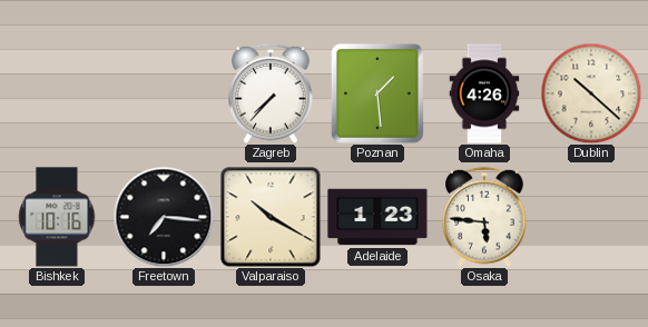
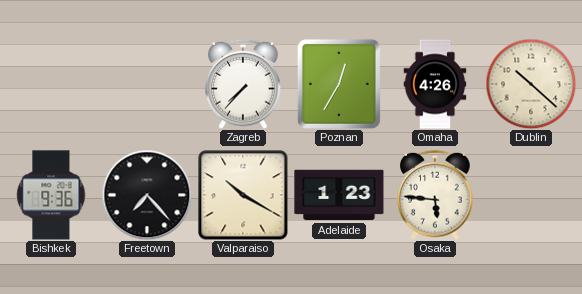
Poznan: 1:29 -> 12:35
Bishkek: 10:16 -> 9:36
Freetown: 7:16 -> 7:23
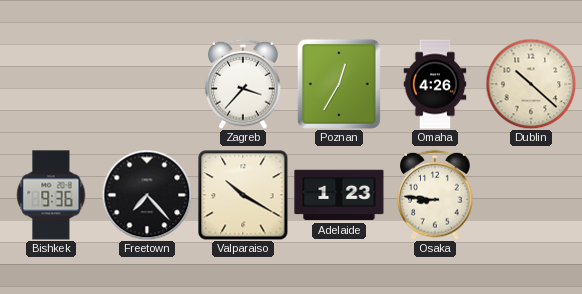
Zagreb: 7:37 -> 3:37
Osaka: 5:46 -> 8:46
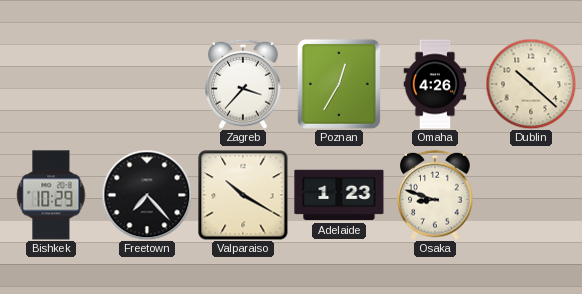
Bishkek: 9:36 -> 10:29
Osaka: 8:46 -> 8:48
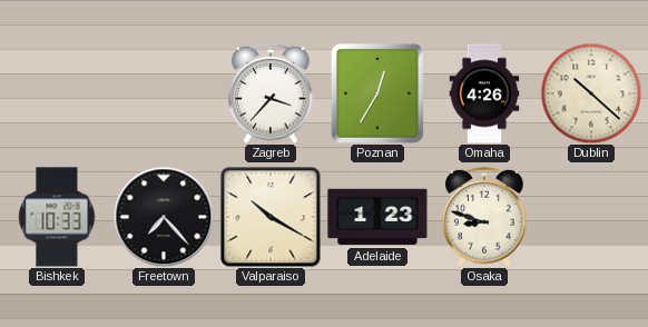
Bishkek: 10:29 -> 10:33
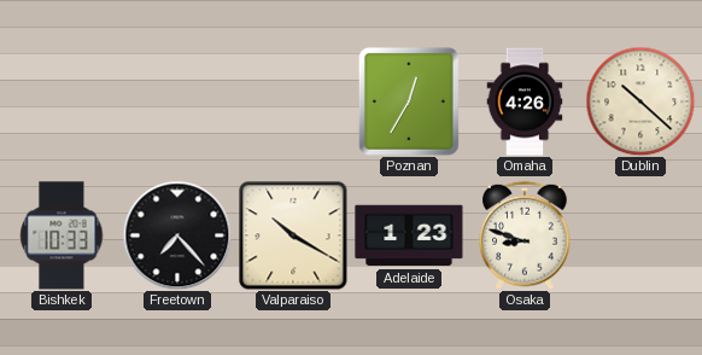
Zagreb: 3:37 -> none
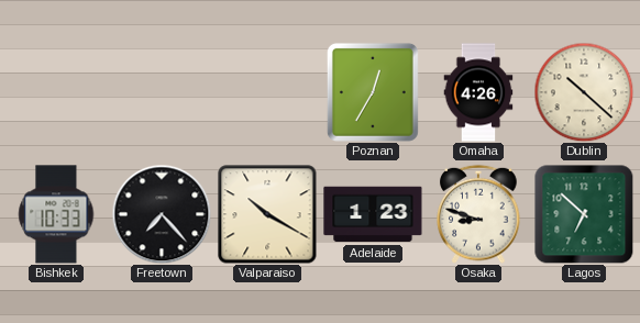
Lagos: none -> 6:52
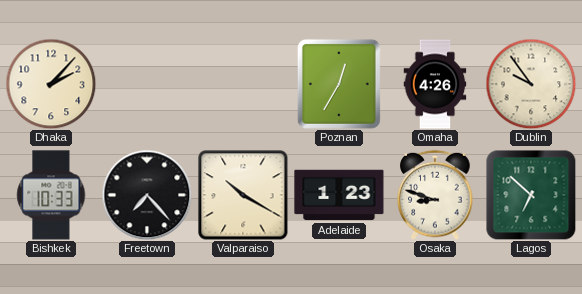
Dhaka: none -> 2:07
Dublin: 10:22 -> 9:54
